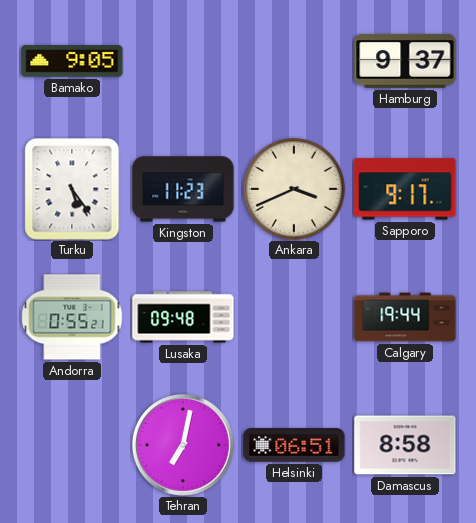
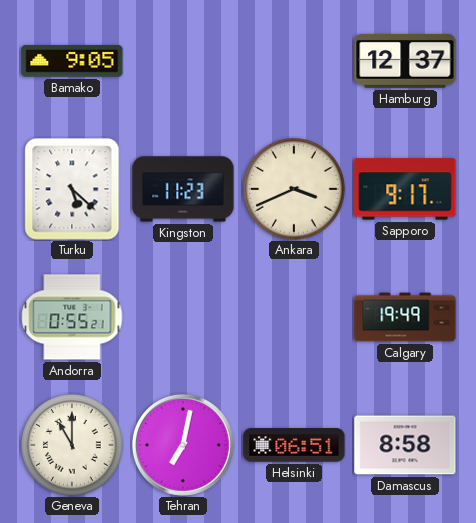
Hamburg: 9:37 -> 12:37
Turku: 5:24 -> 5:22
Lusaka: 09:48 -> none
Calgary: 19:44 -> 19:49
Geneva: none -> 11:00
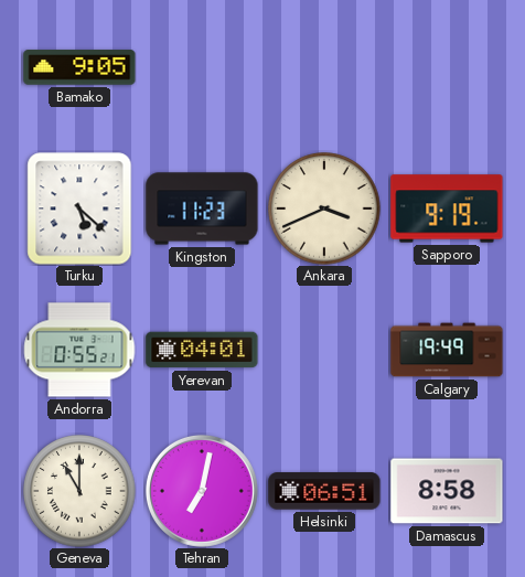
Hamburg: 12:37 -> none
Sapporo: 9:17 -> 9:19
Yerevan: none -> 04:01
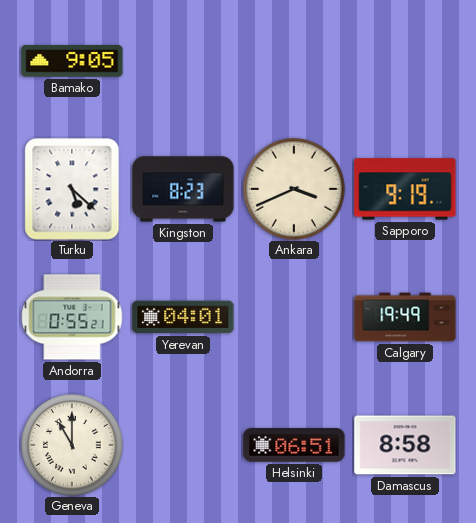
Kingston: 11:23 -> 8:23
Tehran: 7:02 -> none
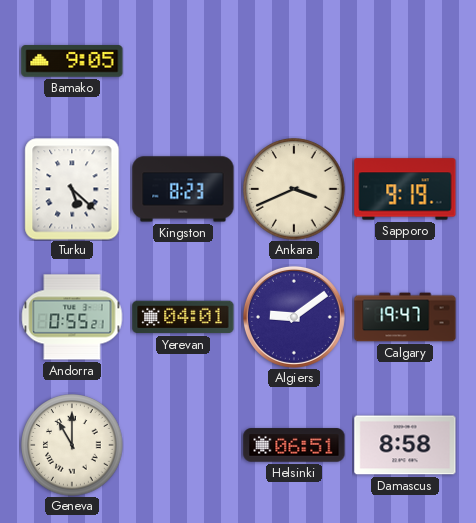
Algiers: none -> 9:09
Calgary: 19:49 -> 19:47
